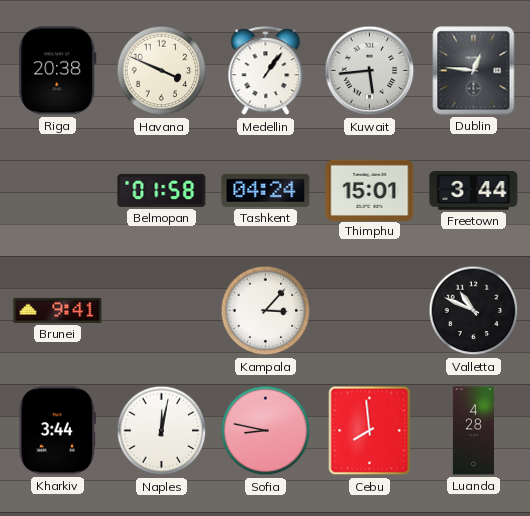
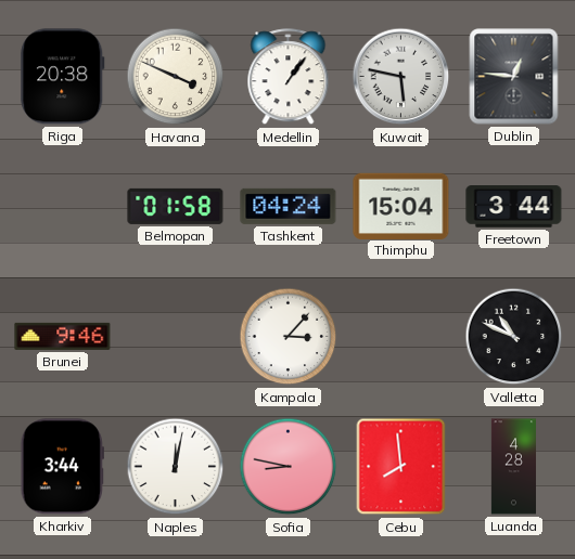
Kuwait: 5:44 -> 5:47
Thimphu: 15:01 -> 15:04
Brunei: 9:41 -> 9:46
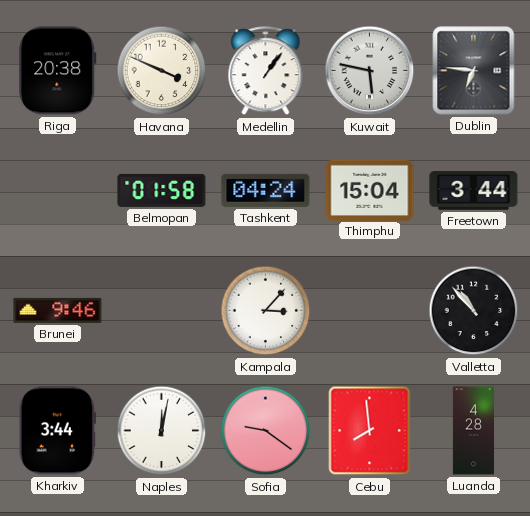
Dublin: 12:46 -> 6:46
Valletta: 10:49 -> 10:53
Sofia: 8:47 -> 9:21
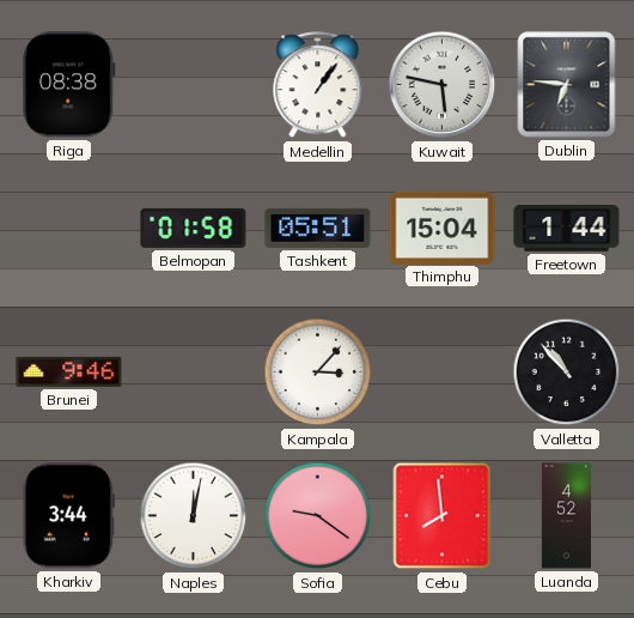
Riga: 20:38 -> 08:38
Havana: 3:49 -> none
Tashkent: 04:24 -> 05:51
Freetown: 3:44 -> 1:44
Luanda: 4:28 -> 4:52
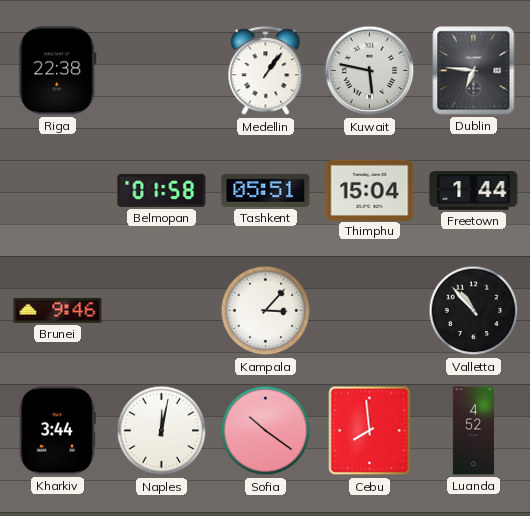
Riga: 08:38 -> 22:38
Sofia: 9:21 -> 10:21
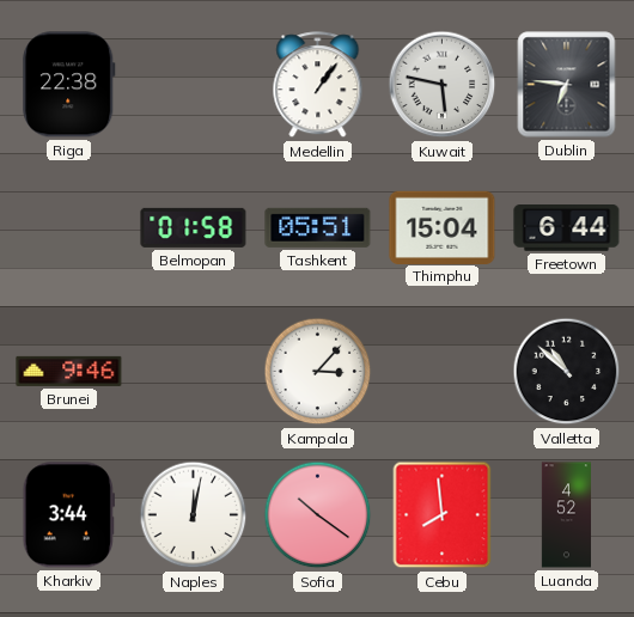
Freetown: 1:44 -> 6:44
Valletta: 10:53 -> 10:52
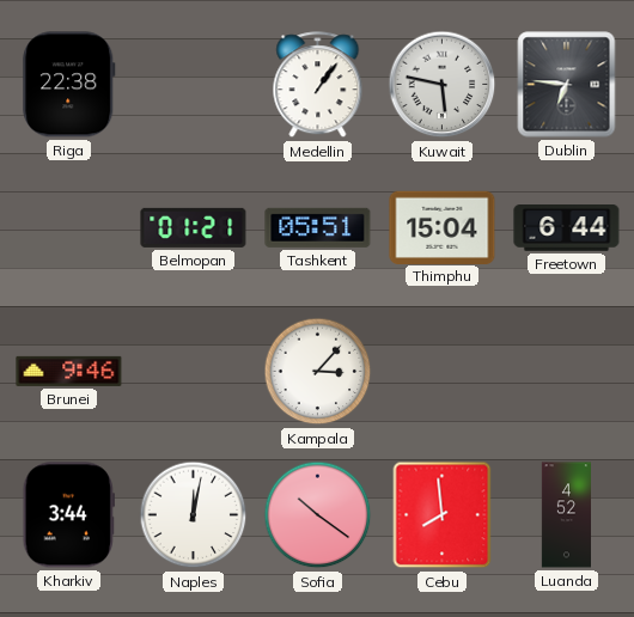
Belmopan: 01:58 -> 01:21
Valletta: 10:52 -> none
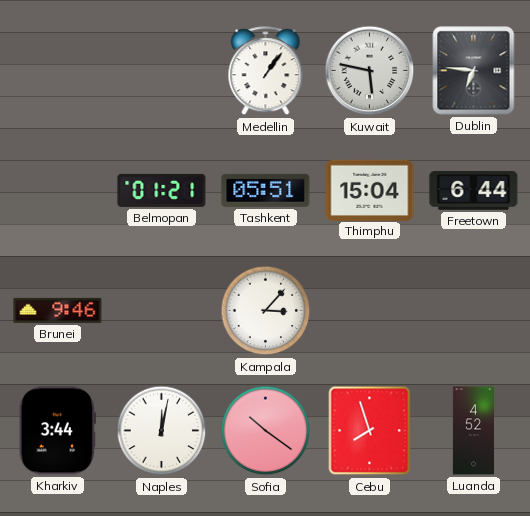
Riga: 22:38 -> none
Cebu: 7:59 -> 7:57
